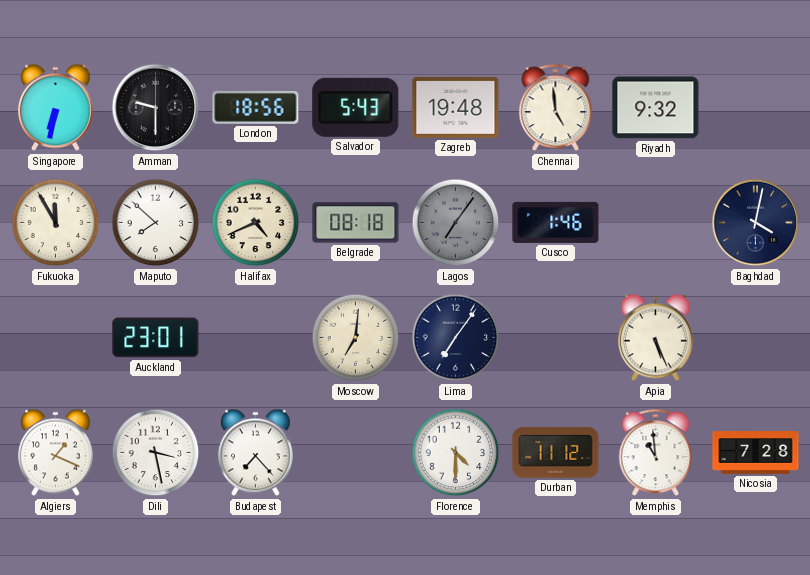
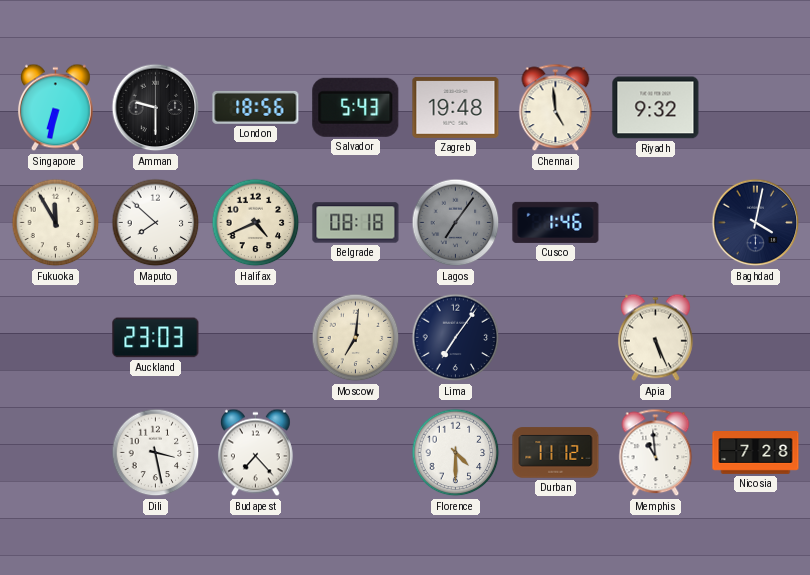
Auckland: 23:01 -> 23:03
Algiers: 1:19 -> none
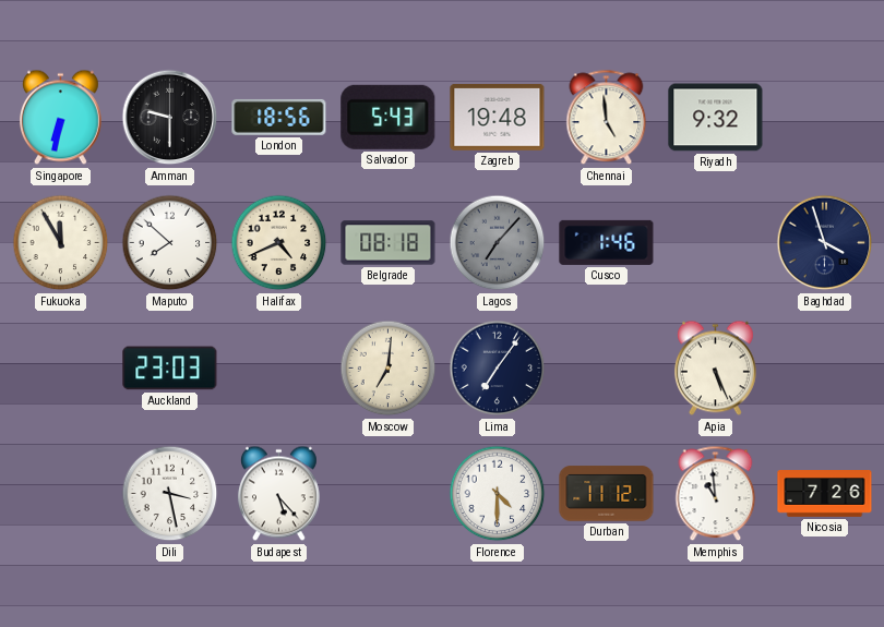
Lagos: 7:06 -> 7:07
Baghdad: 4:02 -> 3:57
Budapest: 7:23 -> 5:23
Nicosia: 7:28 -> 7:26
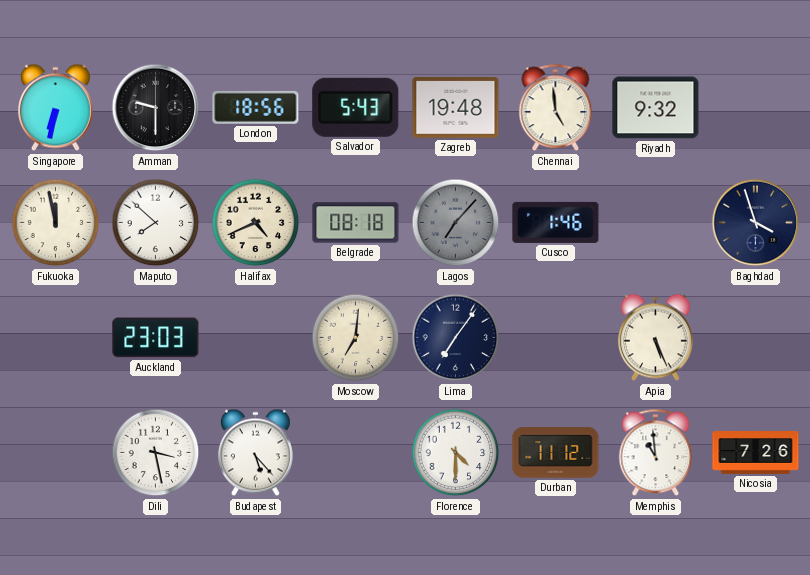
Fukuoka: 11:55 -> 11:58
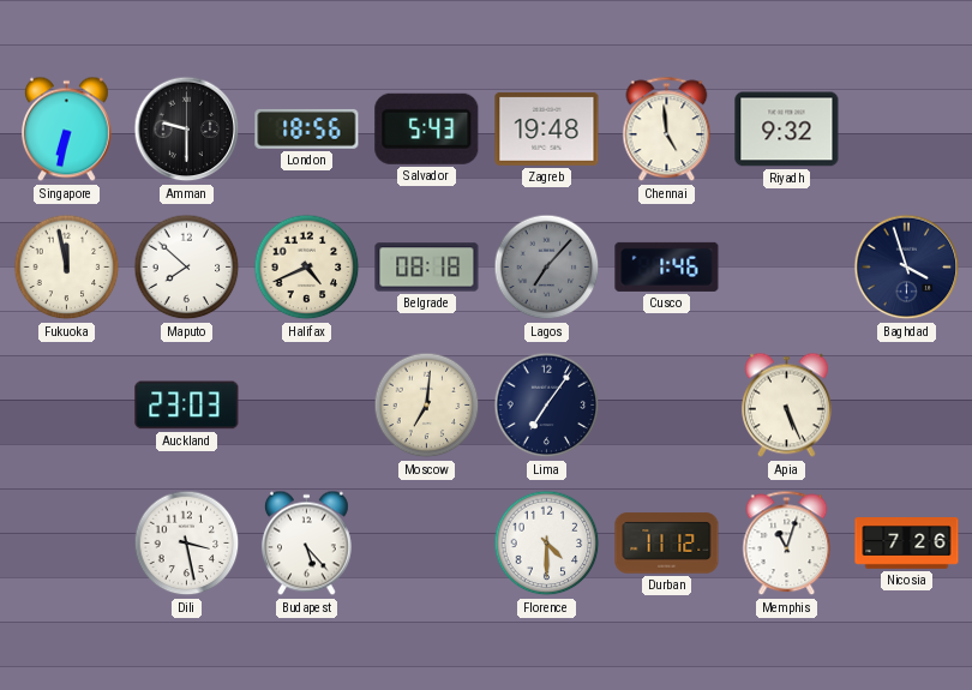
Memphis: 10:59 -> 11:03
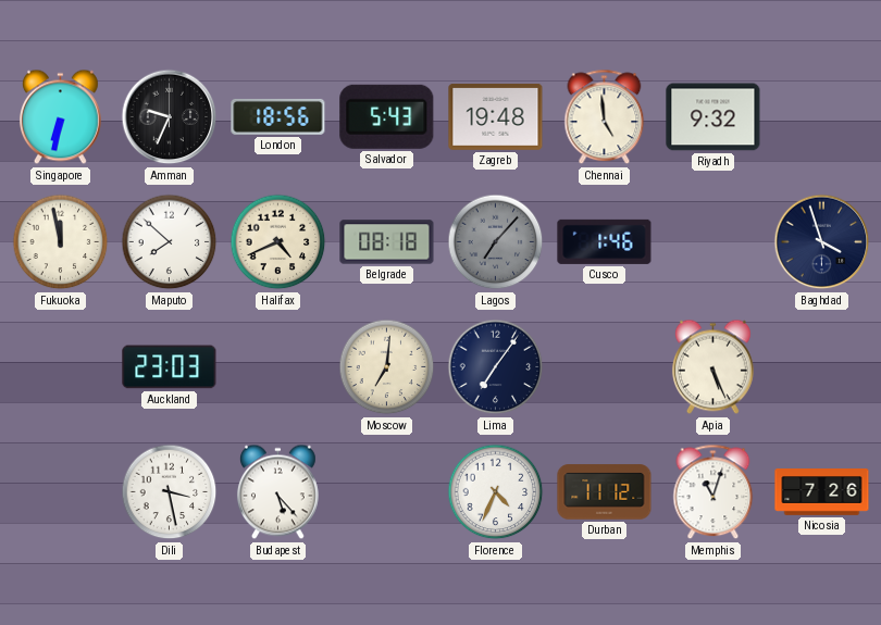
Amman: 9:30 -> 9:34
Florence: 4:30 -> 4:34
